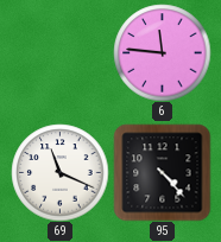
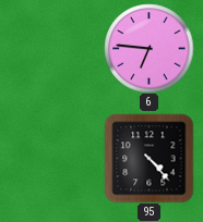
6: 11:46 -> 6:46
69: 11:19 -> none
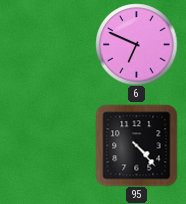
6: 6:46 -> 6:49
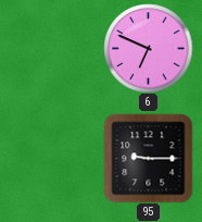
95: 4:23 -> 9:15
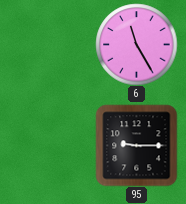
6: 6:49 -> 11:25
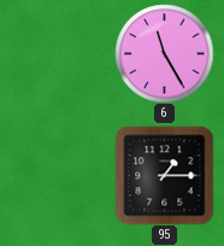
95: 9:15 -> 1:15
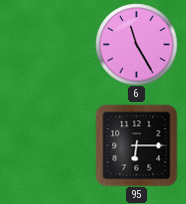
95: 1:15 -> 6:15
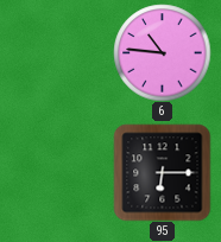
6: 11:25 -> 10:46
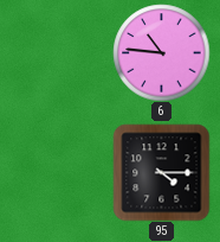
95: 6:15 -> 4:15
